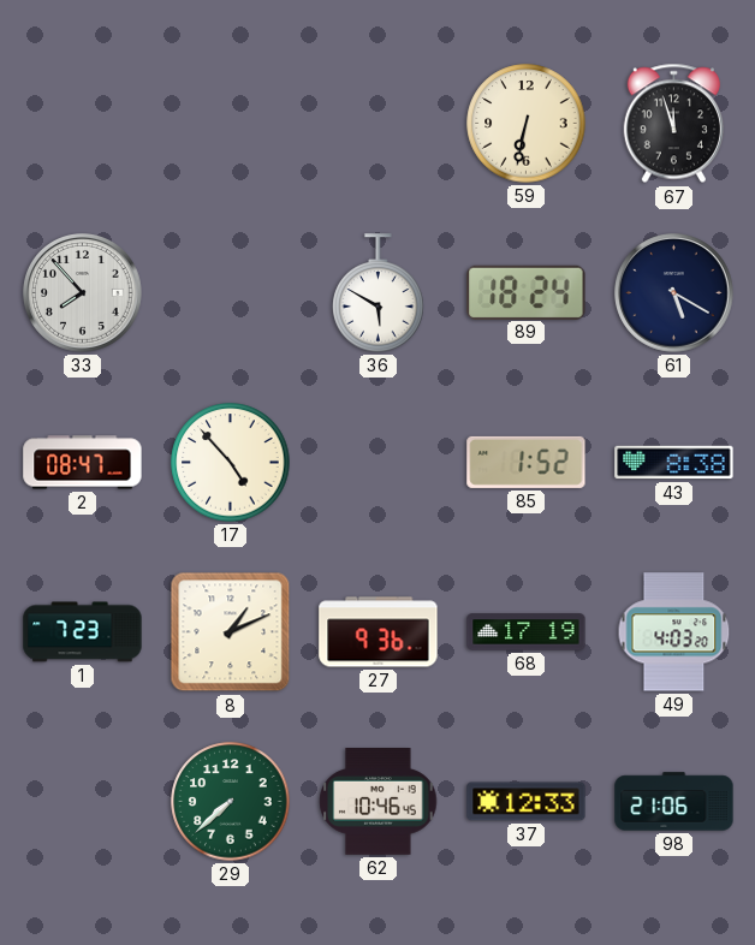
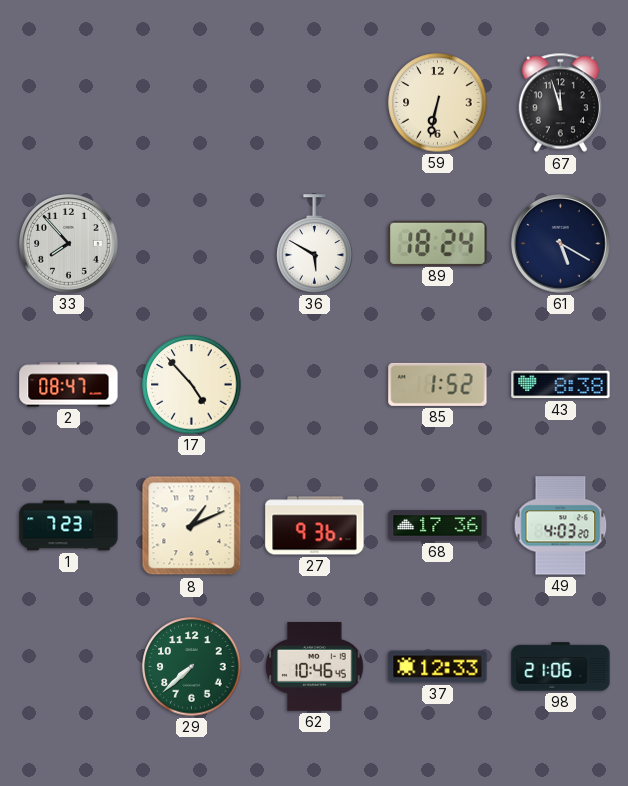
68: 17:19 -> 17:36
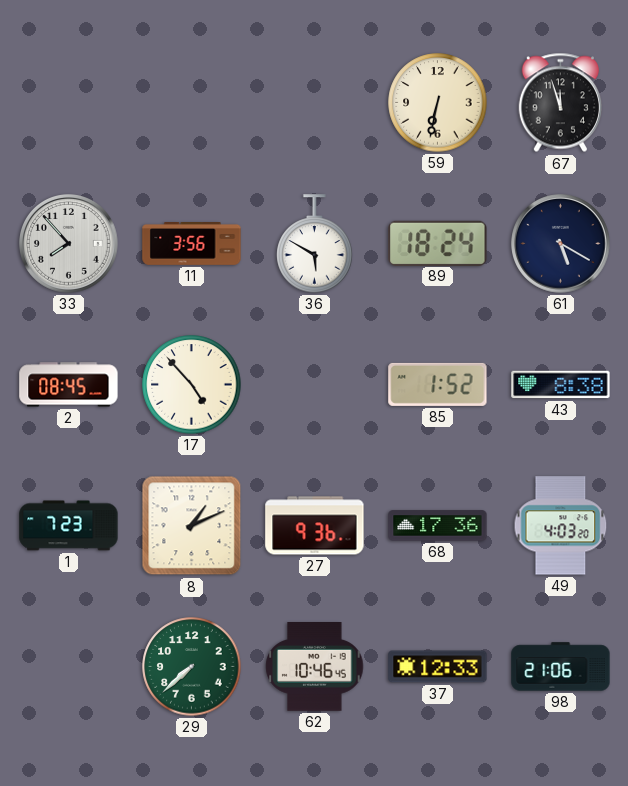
11: none -> 3:56
2: 08:47 -> 08:45
